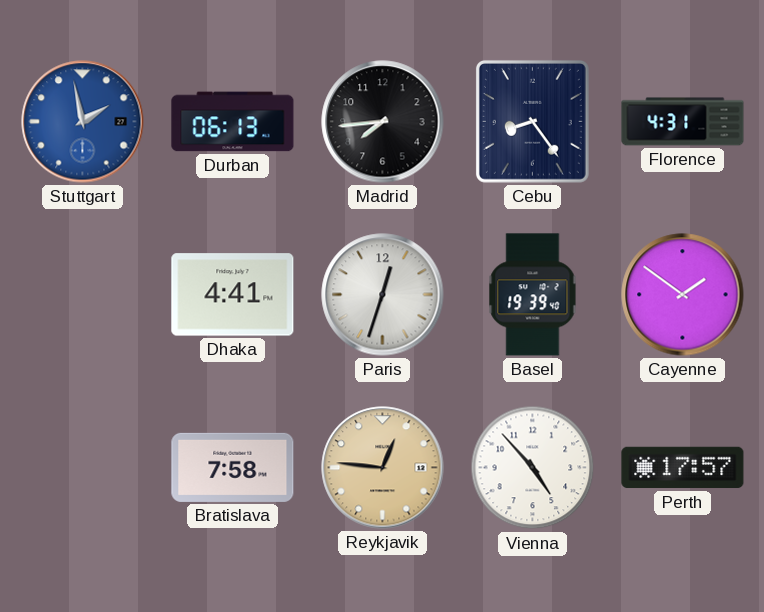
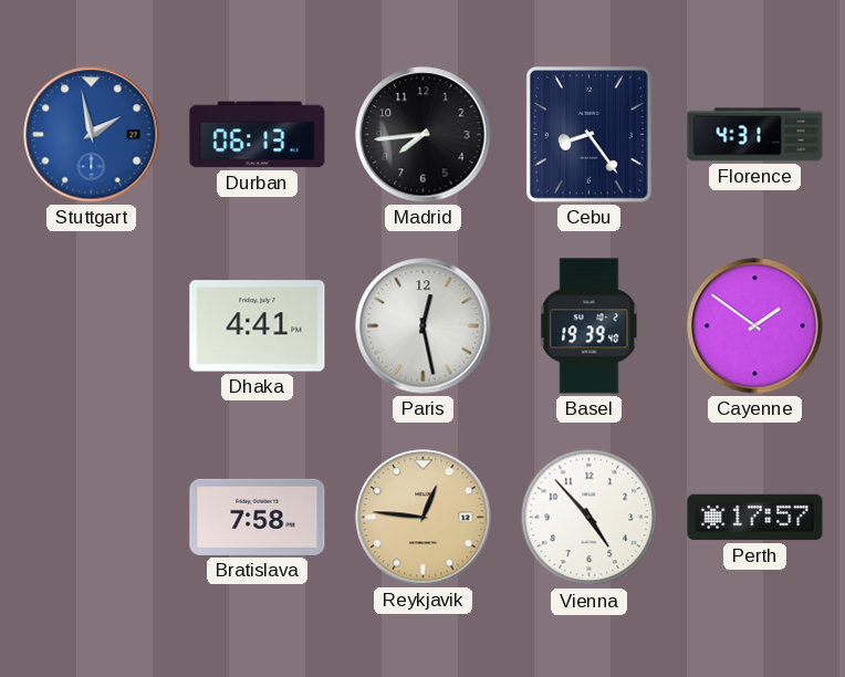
Paris: 12:33 -> 12:28
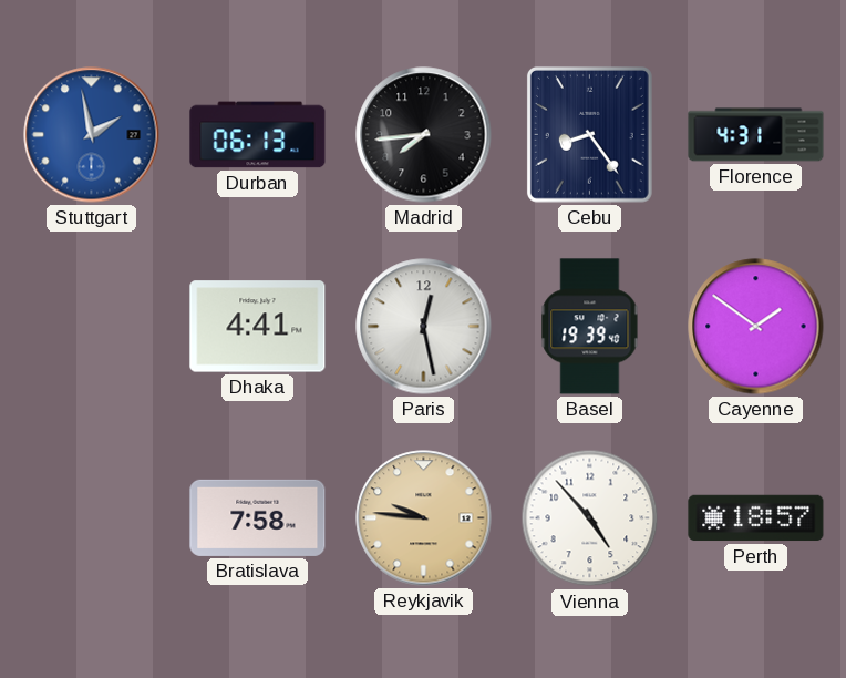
Reykjavik: 12:46 -> 9:46
Perth: 17:57 -> 18:57
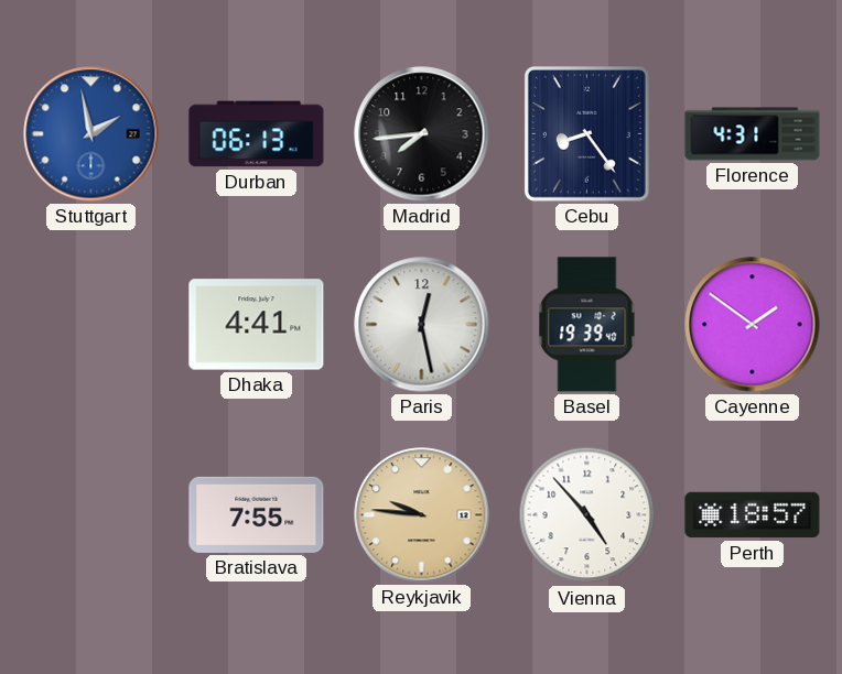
Bratislava: 7:58 -> 7:55
